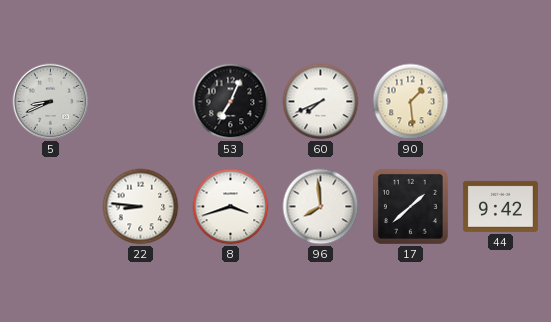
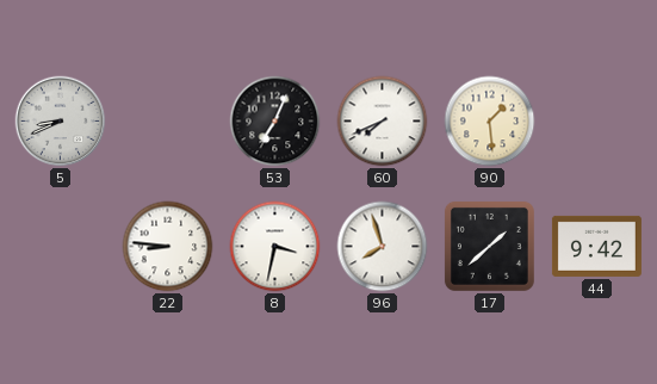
8: 3:42 -> 3:32
96: 7:59 -> 7:57
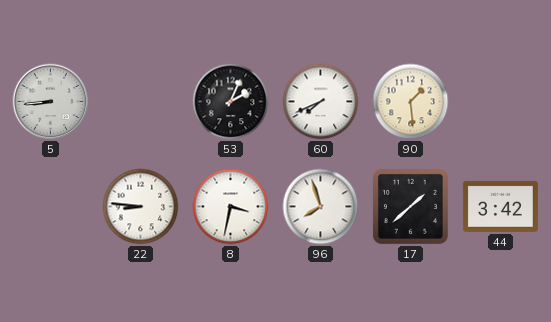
5: 8:41 -> 8:44
53: 7:04 -> 2:04
44: 9:42 -> 3:42
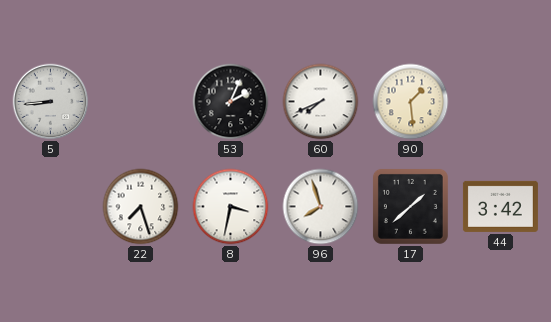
22: 8:46 -> 7:27
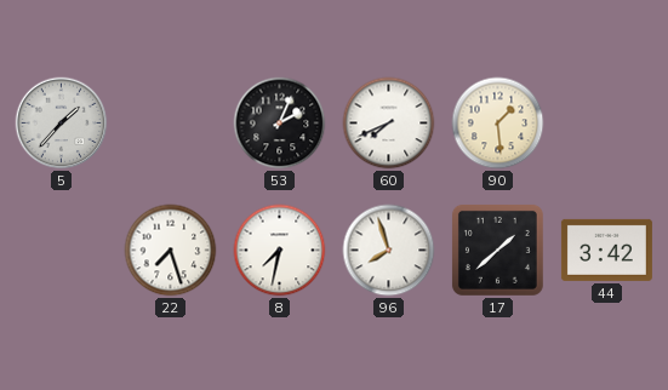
5: 8:44 -> 1:37
8: 3:32 -> 7:32
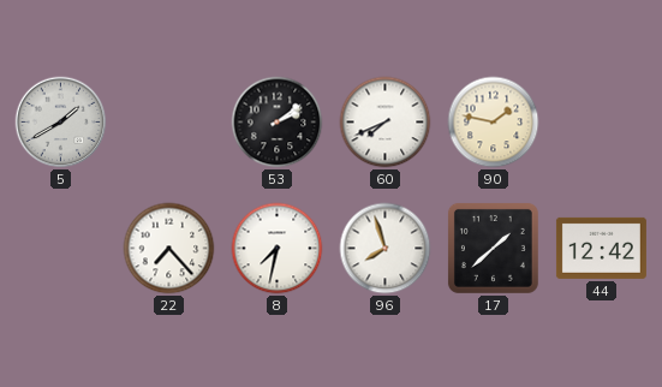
5: 1:37 -> 1:40
53: 2:04 -> 2:09
90: 1:29 -> 1:47
22: 7:27 -> 7:23
44: 3:42 -> 12:42
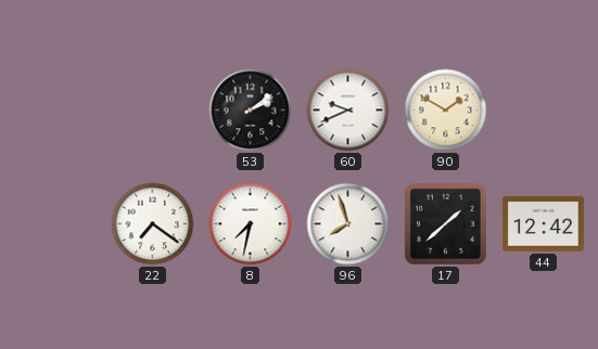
5: 1:40 -> none
60: 7:41 -> 9:41
90: 1:47 -> 1:50
22: 7:23 -> 7:21
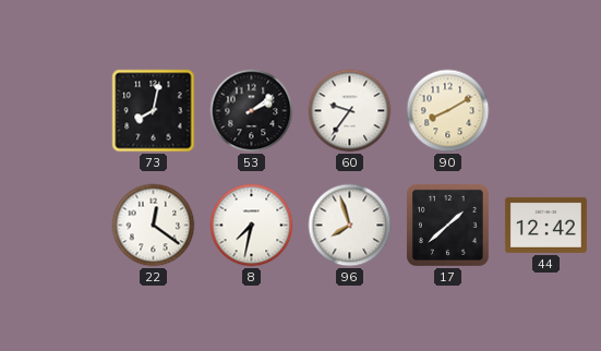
73: none -> 8:02
60: 9:41 -> 9:36
90: 1:50 -> 8:10
22: 7:21 -> 12:21
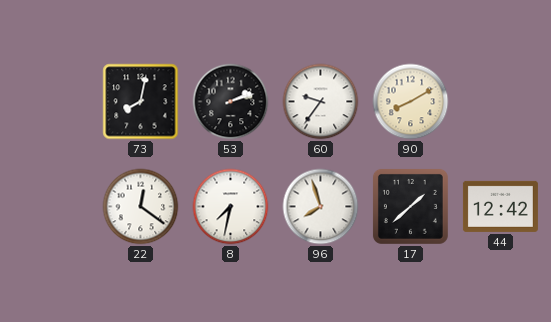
53: 2:09 -> 2:12
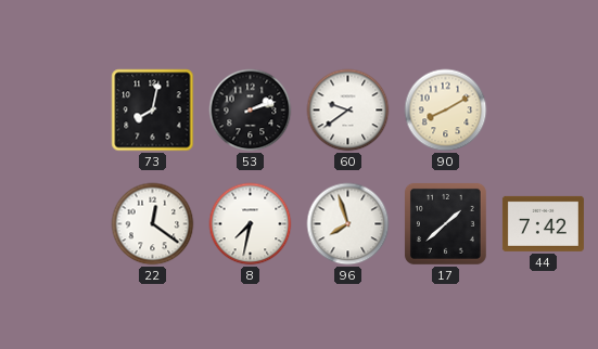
60: 9:36 -> 9:39
44: 12:42 -> 7:42
